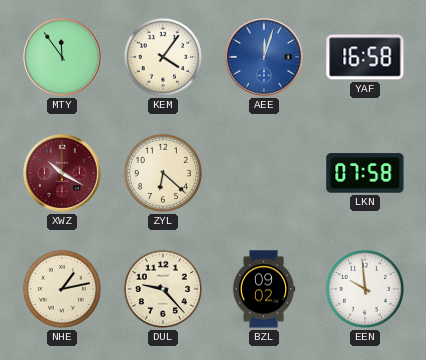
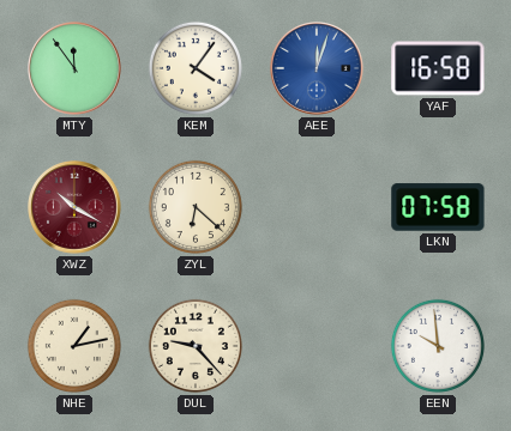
BZL: 09:02 -> none
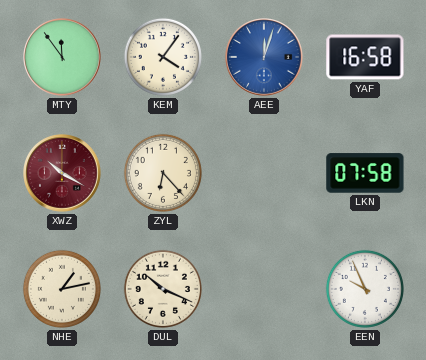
ZYL: 6:22 -> 6:23
DUL: 9:23 -> 10:19
EEN: 9:59 -> 9:56
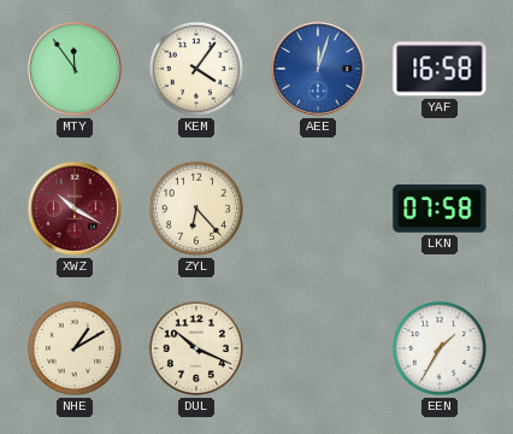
NHE: 1:13 -> 1:10
EEN: 9:56 -> 1:35
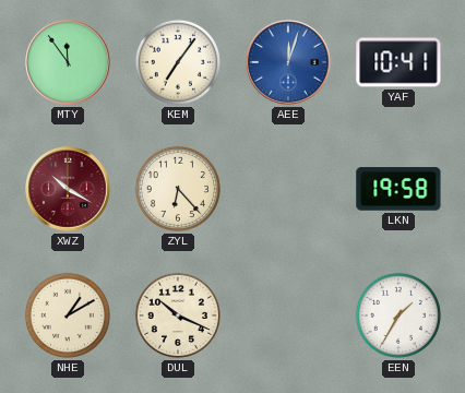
KEM: 4:06 -> 7:06
YAF: 16:58 -> 10:41
LKN: 07:58 -> 19:58
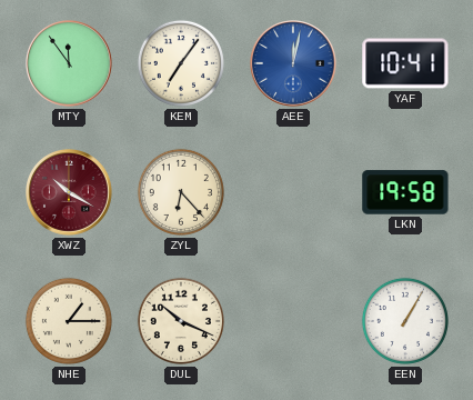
AEE: 12:03 -> 12:02
NHE: 1:10 -> 1:15
EEN: 1:35 -> 1:05
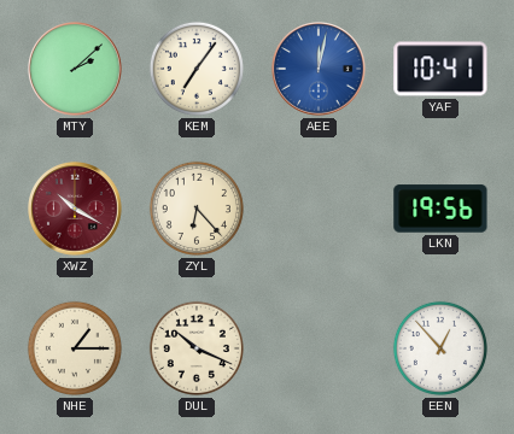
MTY: 11:54 -> 2:08
LKN: 19:58 -> 19:56
EEN: 1:05 -> 12:53
